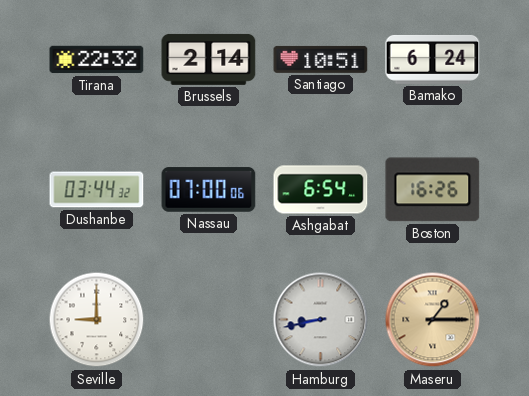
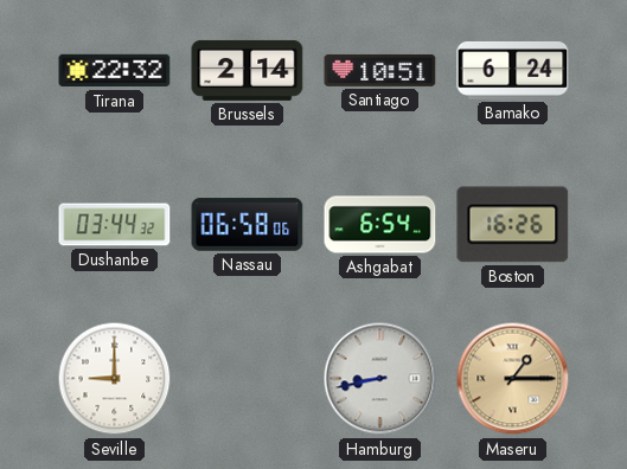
Nassau: 07:00 -> 06:58
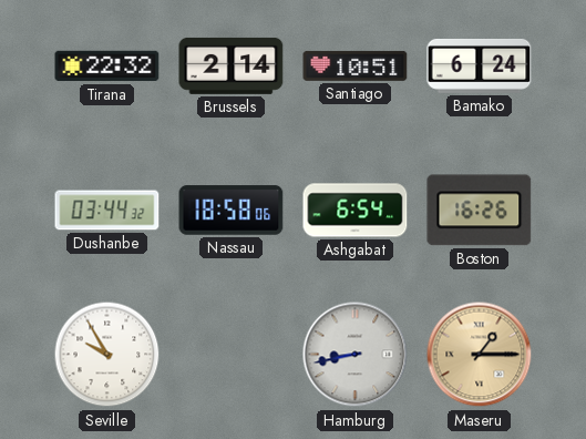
Nassau: 06:58 -> 18:58
Seville: 9:00 -> 9:55
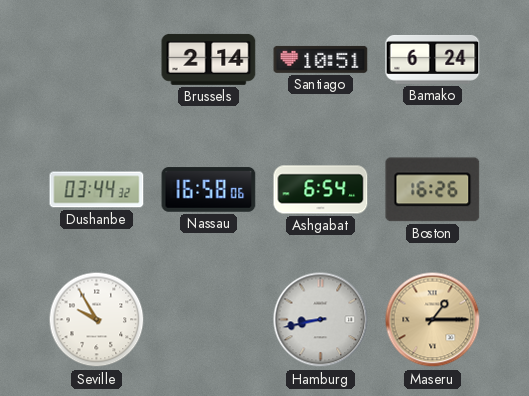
Tirana: 22:32 -> none
Nassau: 18:58 -> 16:58
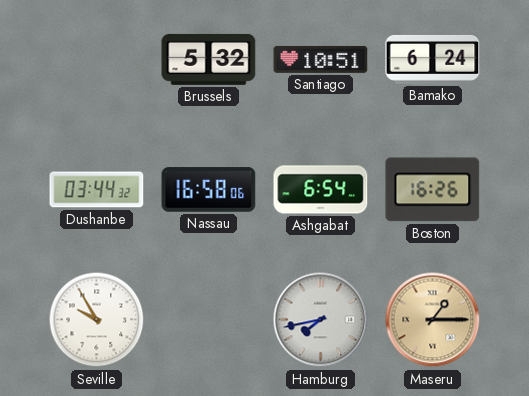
Brussels: 2:14 -> 5:32
Hamburg: 8:43 -> 7:43
